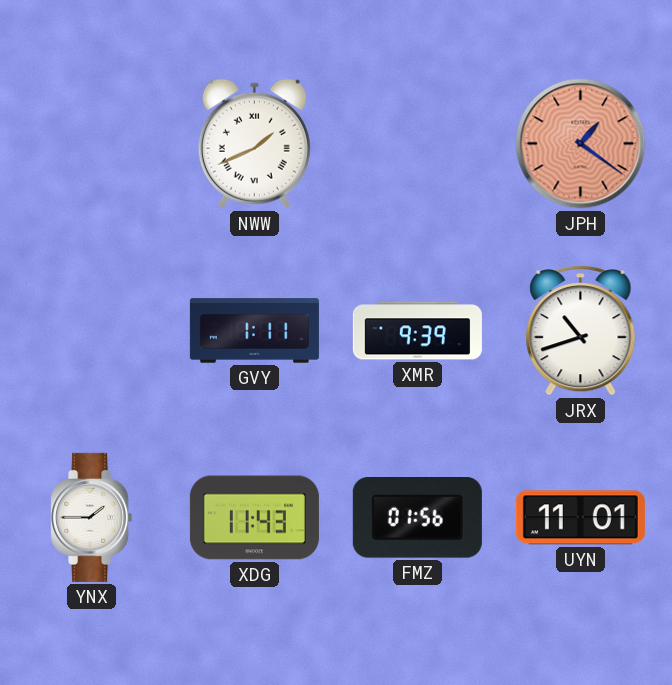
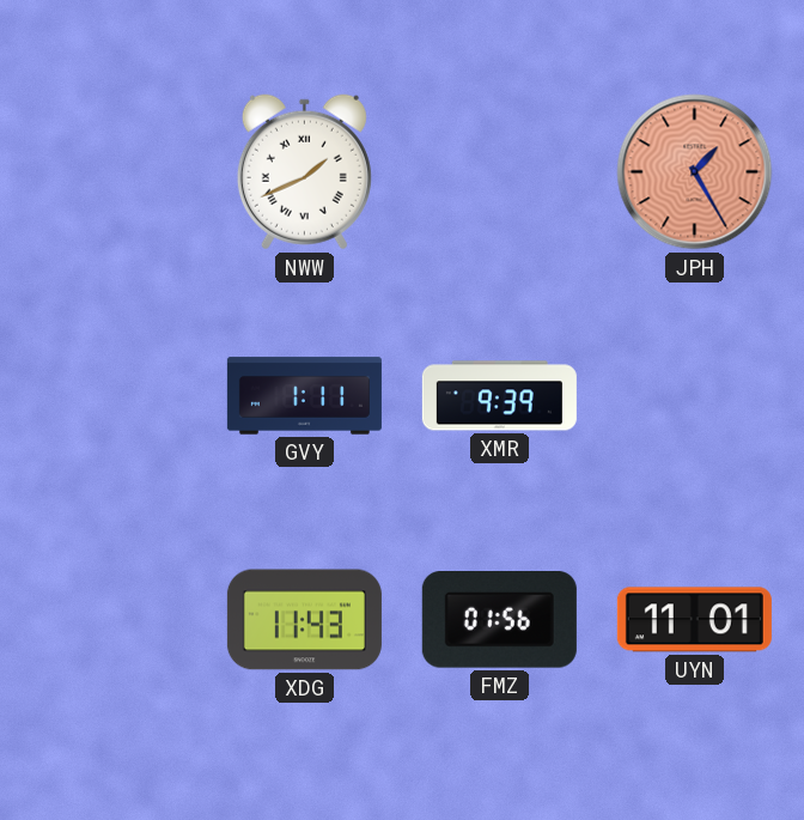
JPH: 1:21 -> 1:25
JRX: 10:42 -> none
YNX: 1:45 -> none
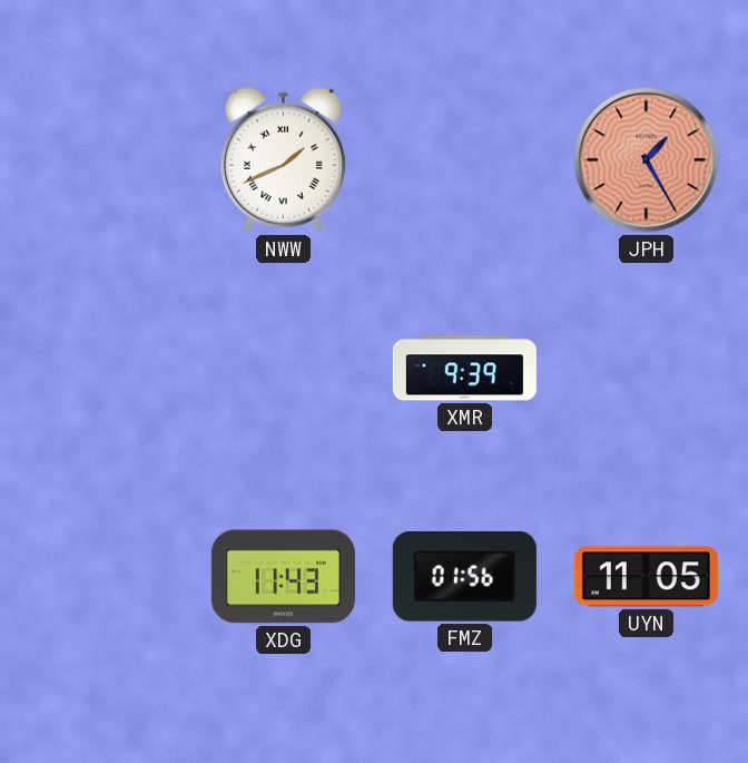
GVY: 1:11 -> none
UYN: 11:01 -> 11:05
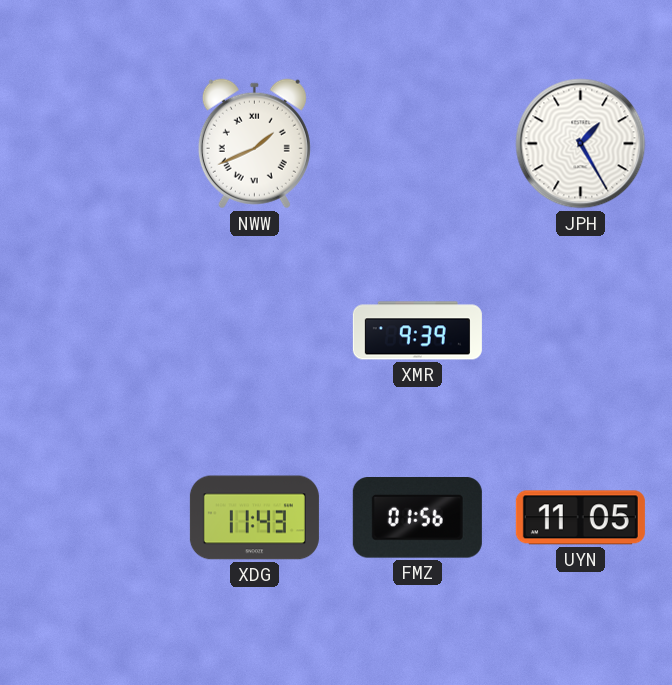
JPH dial: salmon -> white
